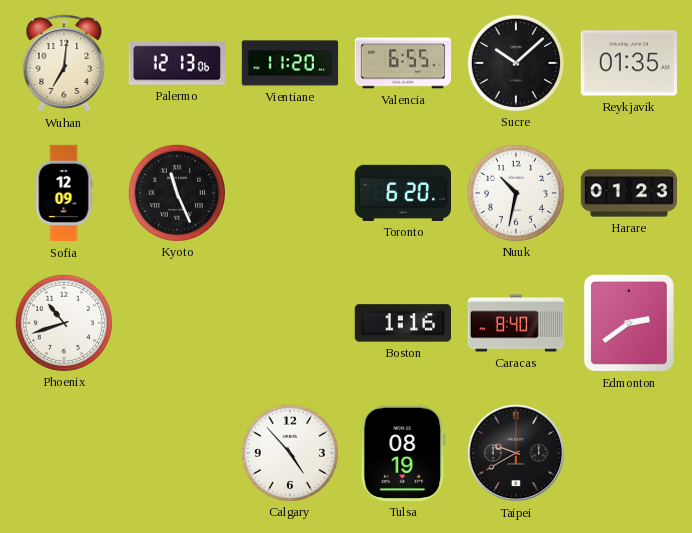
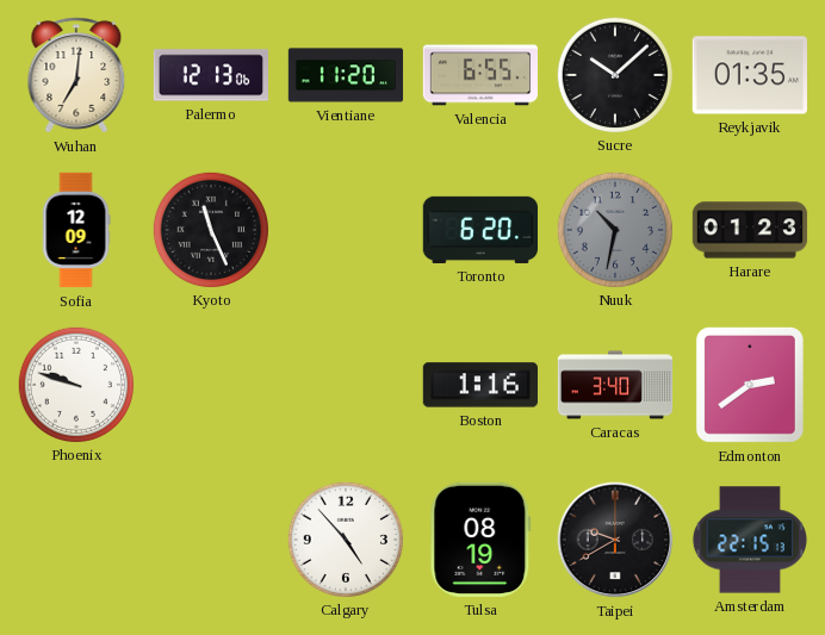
Nuuk dial: white -> grey
Phoenix: 10:42 -> 9:48
Caracas: 8:40 -> 3:40
Amsterdam: none -> 22:15
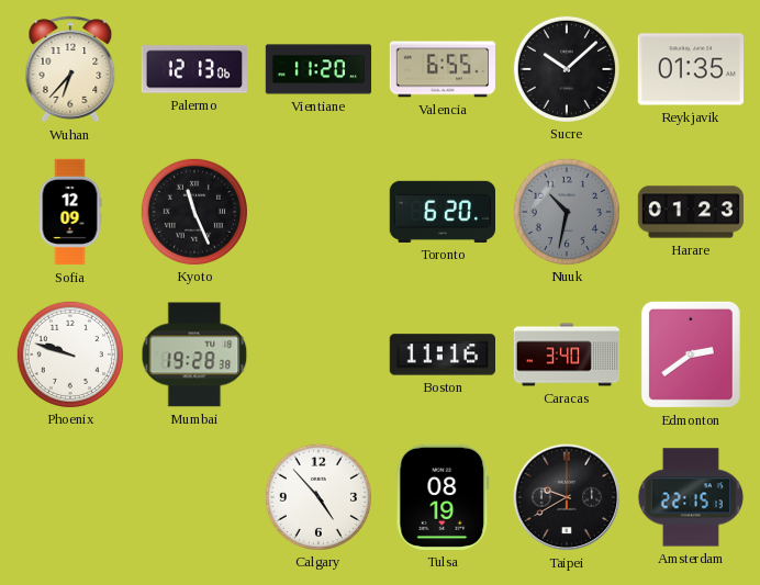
Wuhan: 7:01 -> 6:37
Mumbai: none -> 19:28
Boston: 1:16 -> 11:16
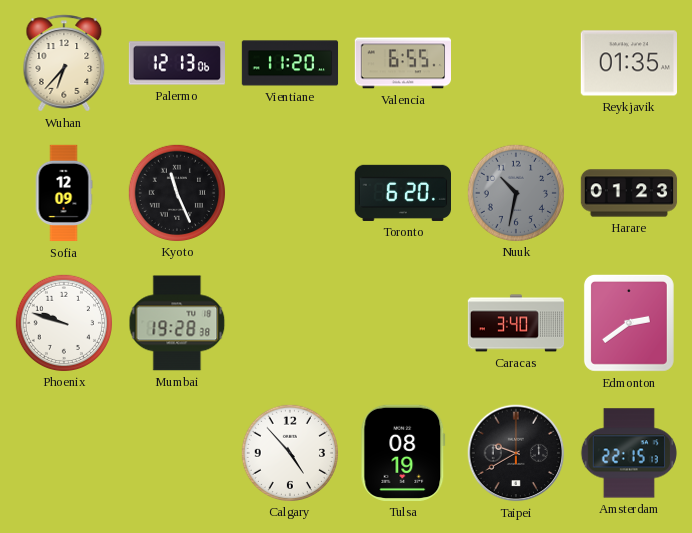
Sucre: 10:08 -> none
Boston: 11:16 -> none
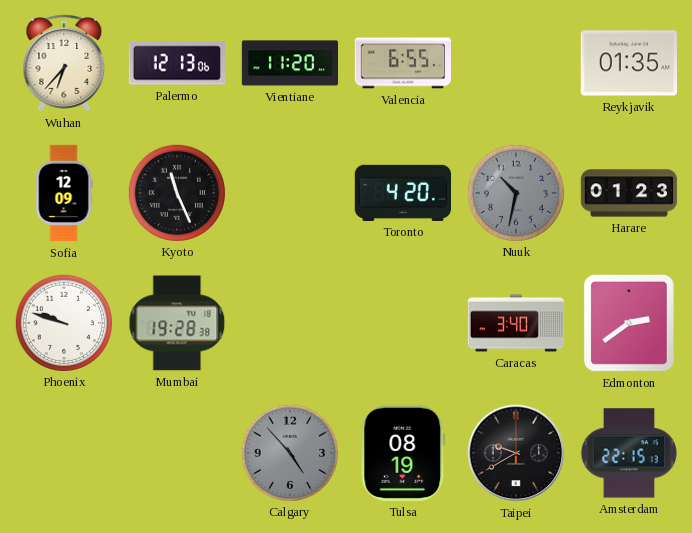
Toronto: 6:20 -> 4:20
Calgary dial: white -> grey
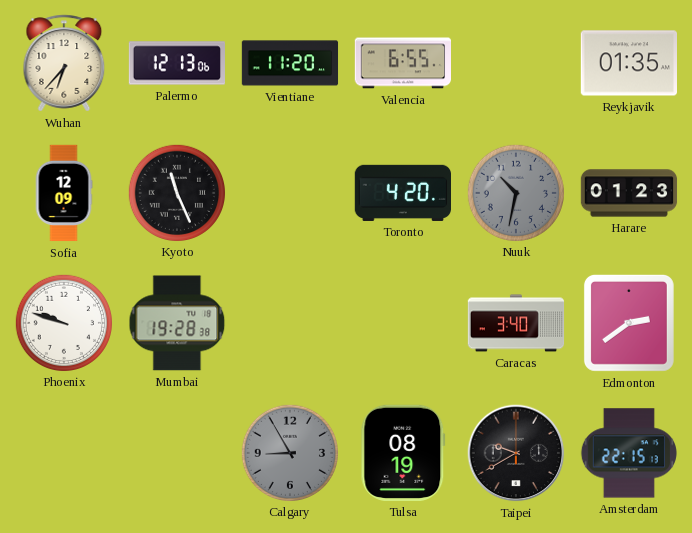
Calgary: 4:53 -> 8:55
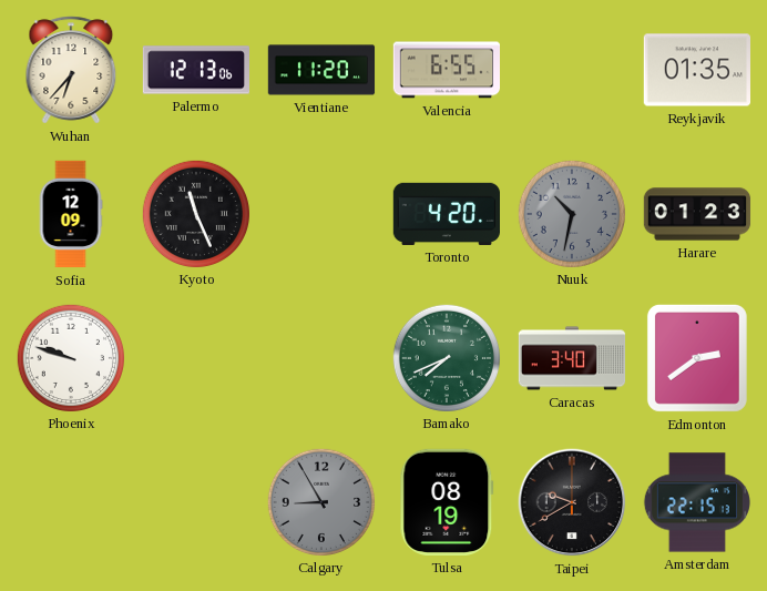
Mumbai: 19:28 -> none
Bamako: none -> 7:41
